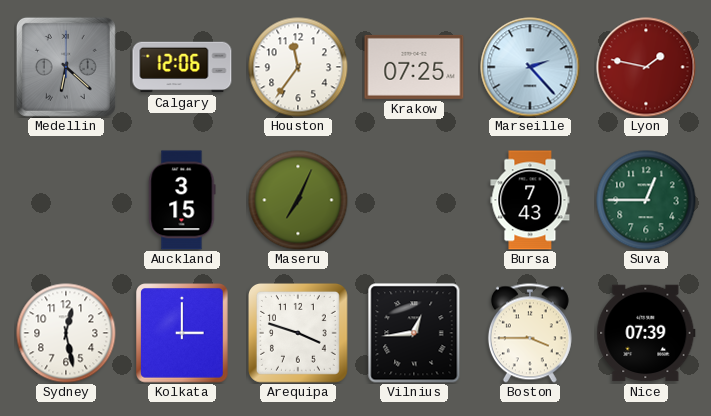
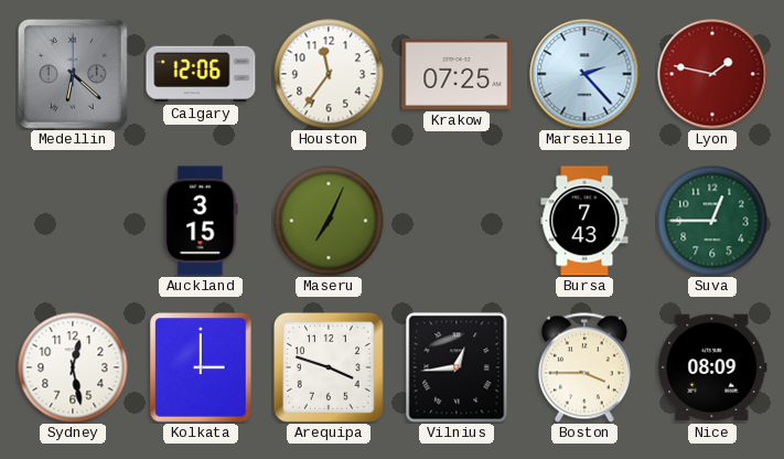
Nice: 07:39 -> 08:09
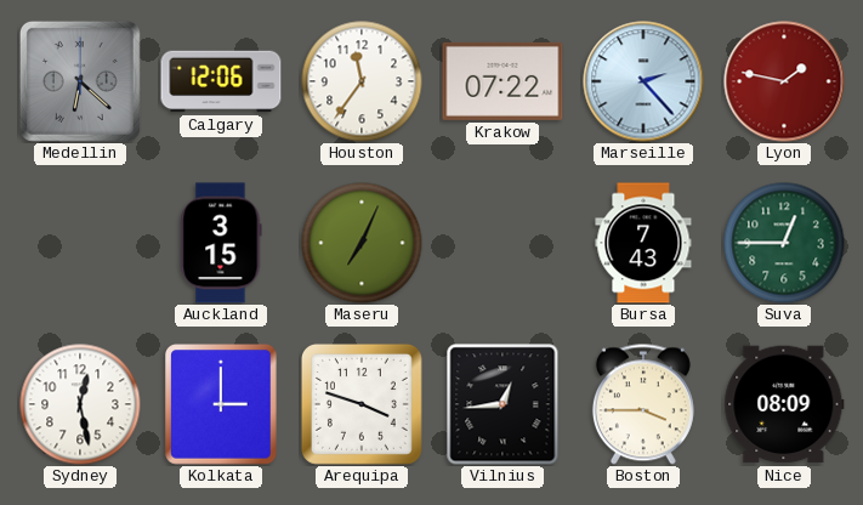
Krakow: 07:25 -> 07:22
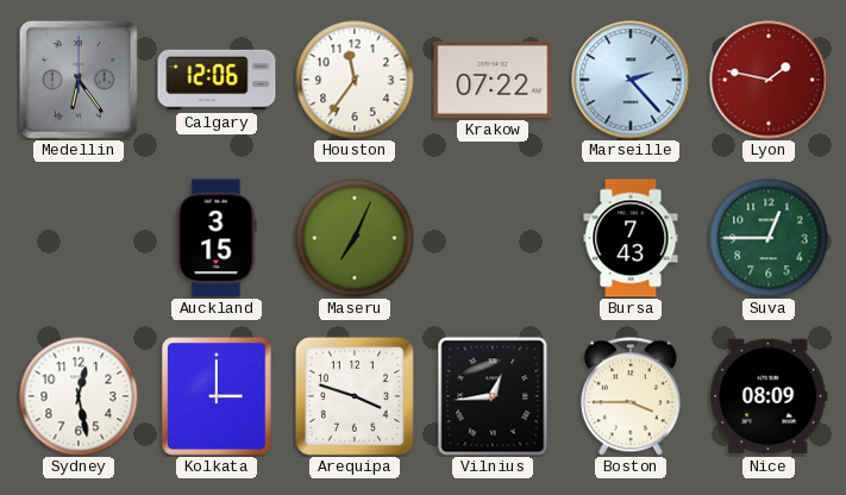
Medellin: 6:22 -> 6:24
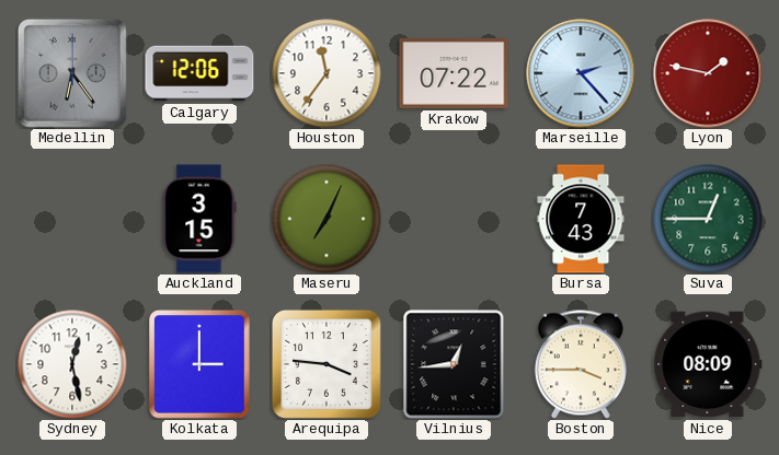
Arequipa: 3:48 -> 3:46
